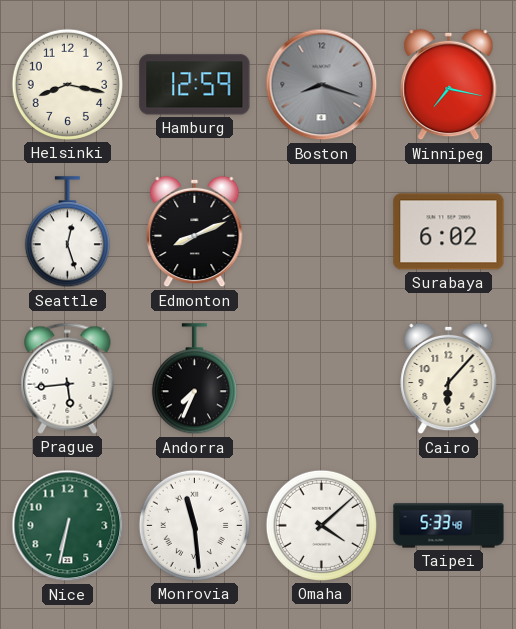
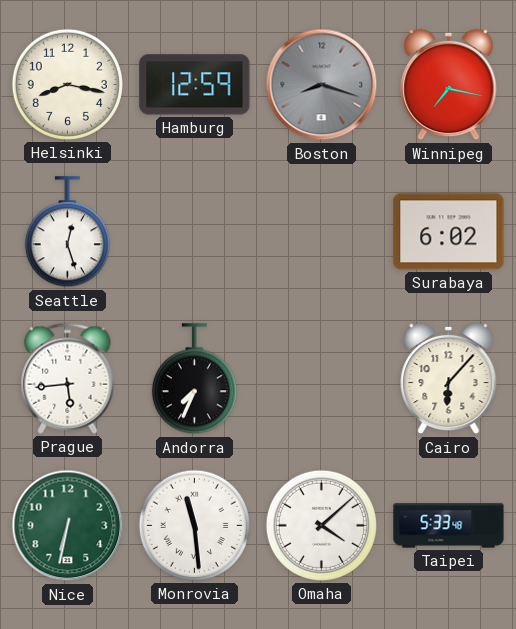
Edmonton: 8:11 -> none
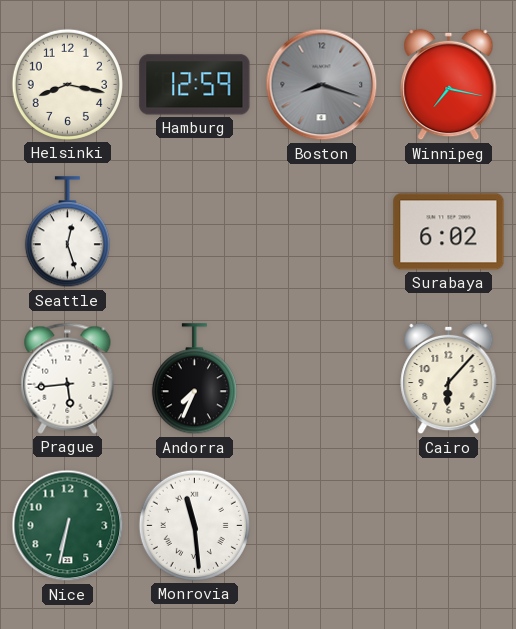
Omaha: 4:08 -> none
Taipei: 5:33 -> none
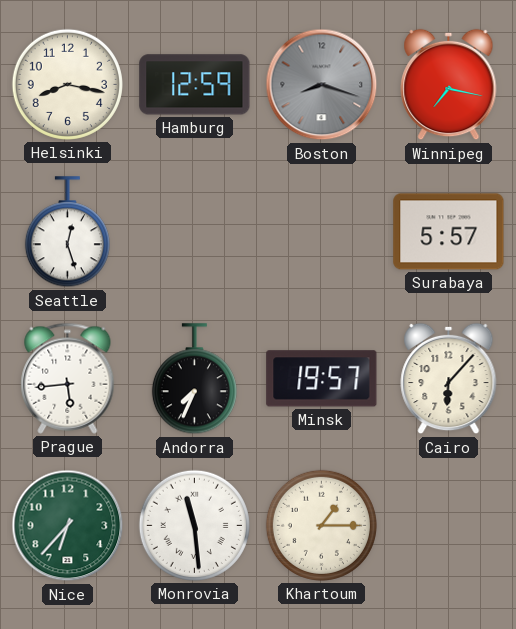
Surabaya: 6:02 -> 5:57
Minsk: none -> 19:57
Nice: 6:32 -> 6:37
Khartoum: none -> 1:15
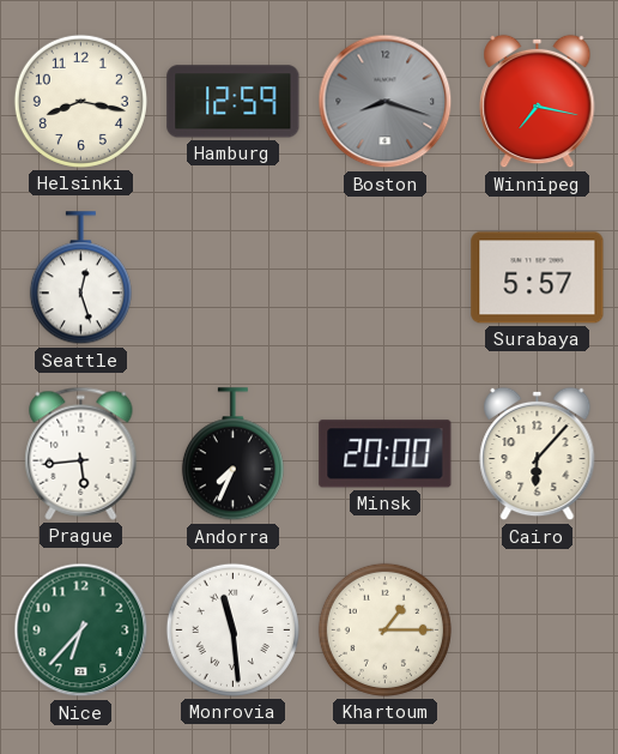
Minsk: 19:57 -> 20:00
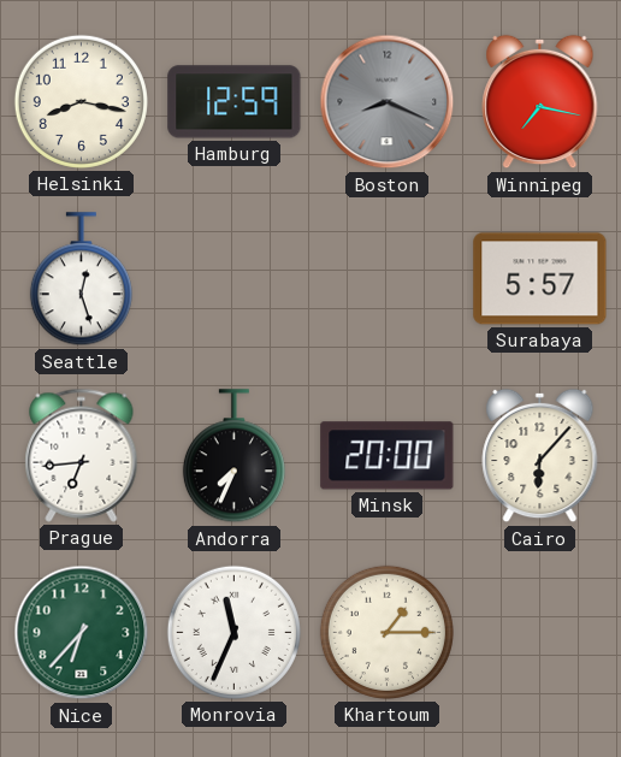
Boston: 8:18 -> 8:19
Prague: 5:44 -> 6:44
Monrovia: 11:29 -> 11:34
